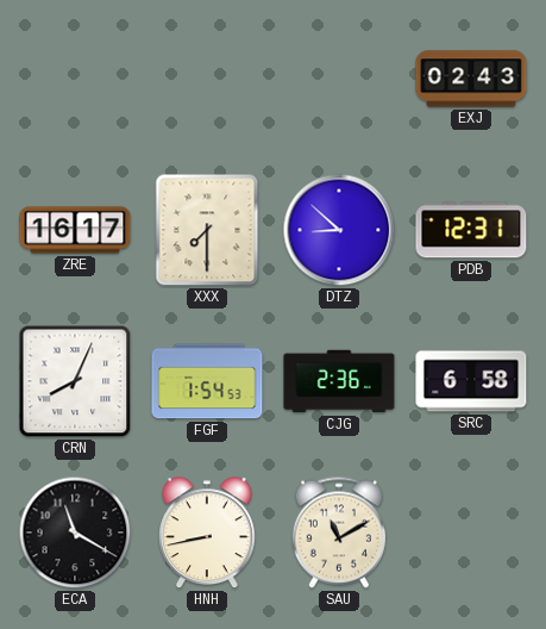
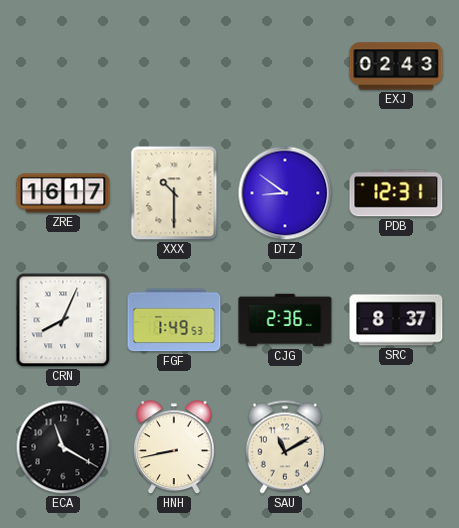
XXX: 7:30 -> 10:30
DTZ: 8:52 -> 8:51
FGF: 1:54 -> 1:49
SRC: 6:58 -> 8:37
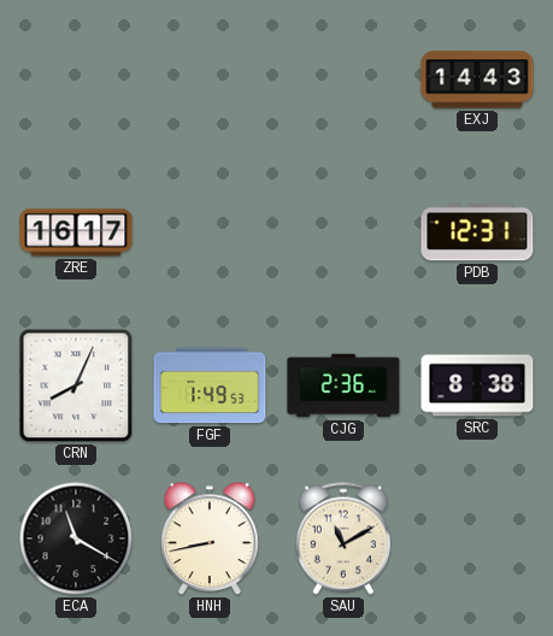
EXJ: 02:43 -> 14:43
XXX: 10:30 -> none
DTZ: 8:51 -> none
SRC: 8:37 -> 8:38
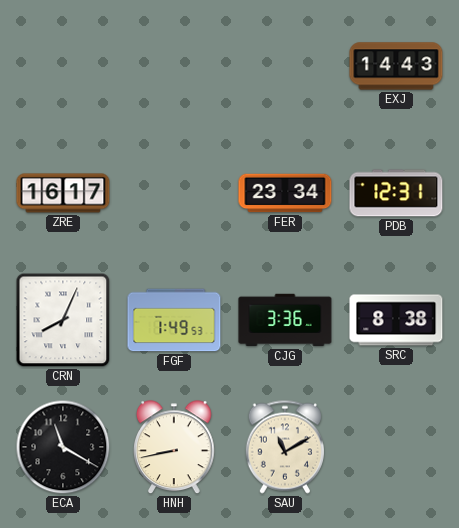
FER: none -> 23:34
CJG: 2:36 -> 3:36
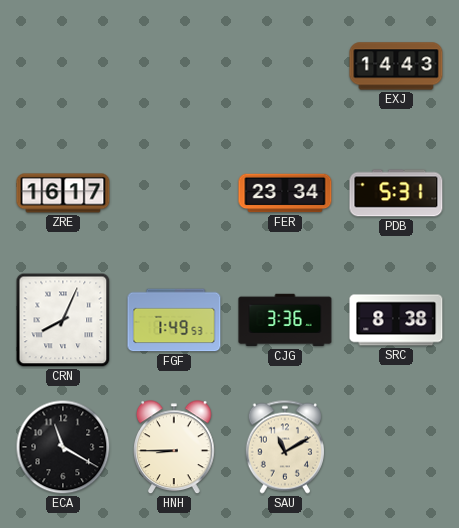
PDB: 12:31 -> 5:31
HNH: 8:43 -> 8:45
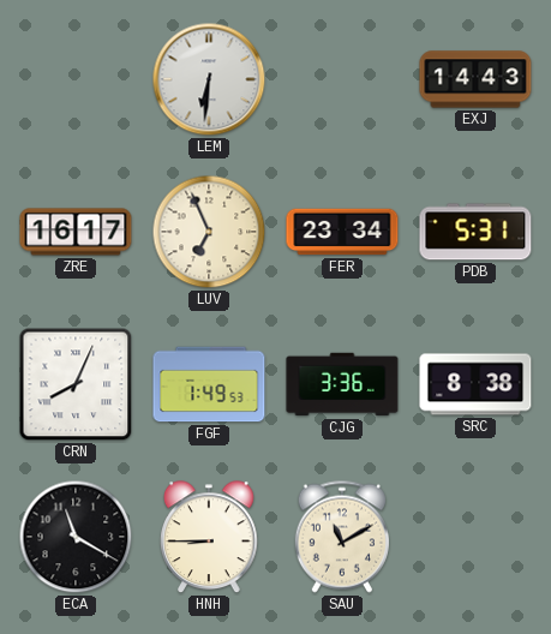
LEM: none -> 6:31
LUV: none -> 6:56
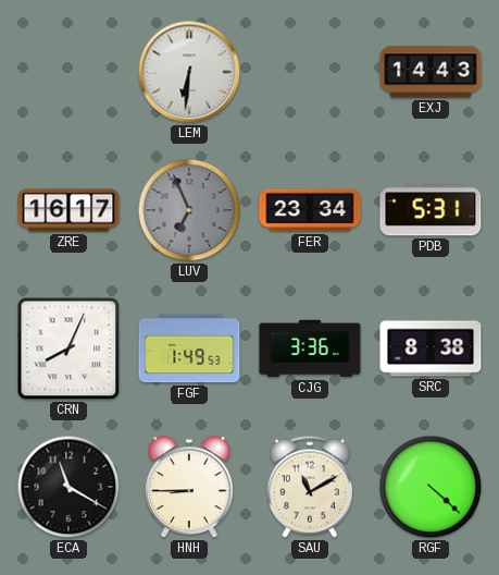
LUV dial: cream -> grey
RGF: none -> 4:22
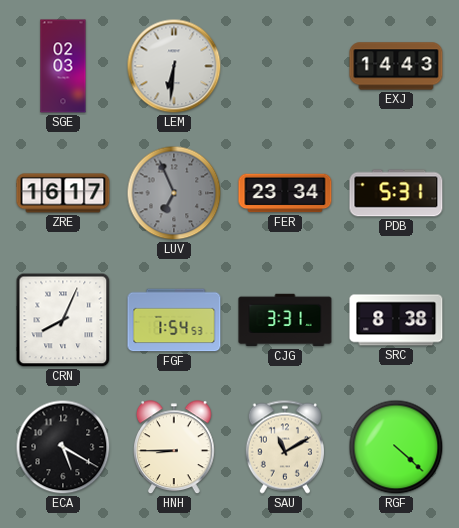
SGE: none -> 02:03
FGF: 1:49 -> 1:54
CJG: 3:36 -> 3:31
ECA: 11:20 -> 5:20
